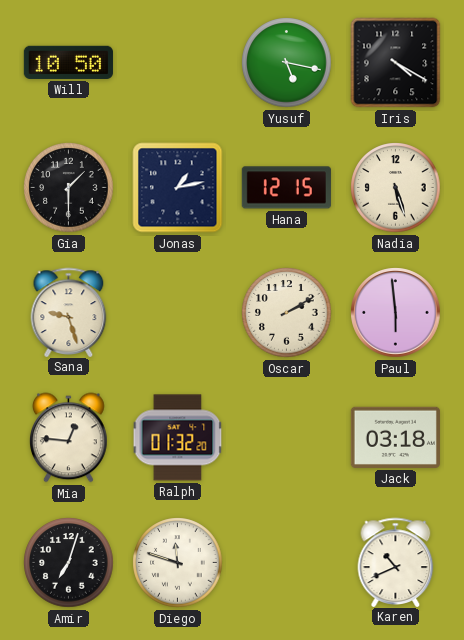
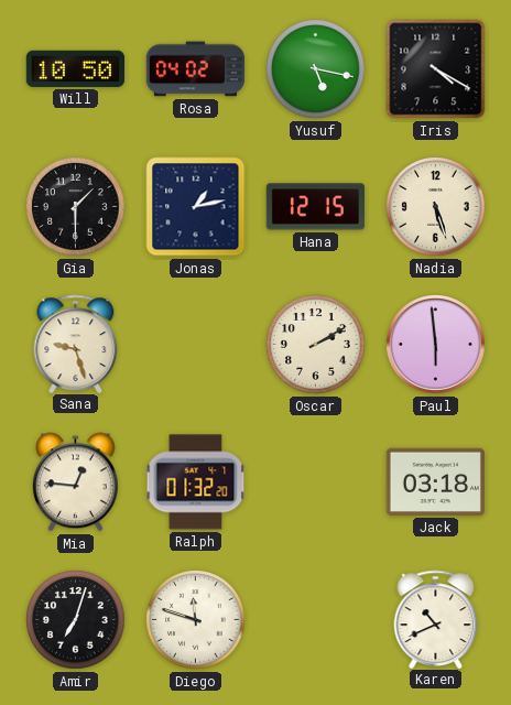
Rosa: none -> 04:02
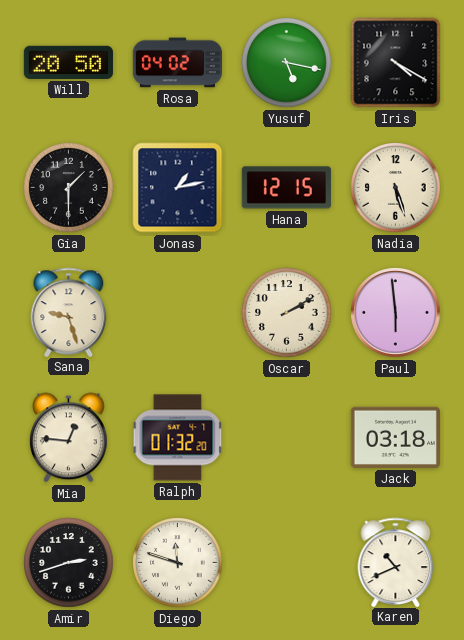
Will: 10:50 -> 20:50
Amir: 7:03 -> 2:42
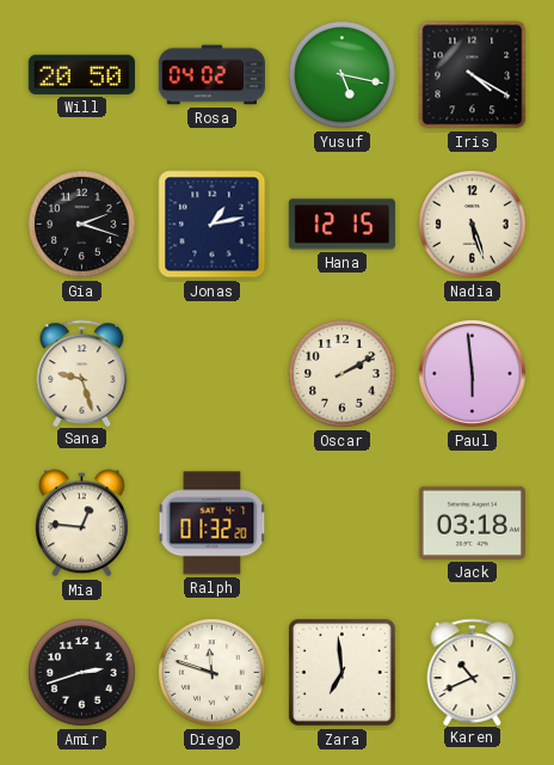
Gia: 1:30 -> 2:18
Zara: none -> 6:59
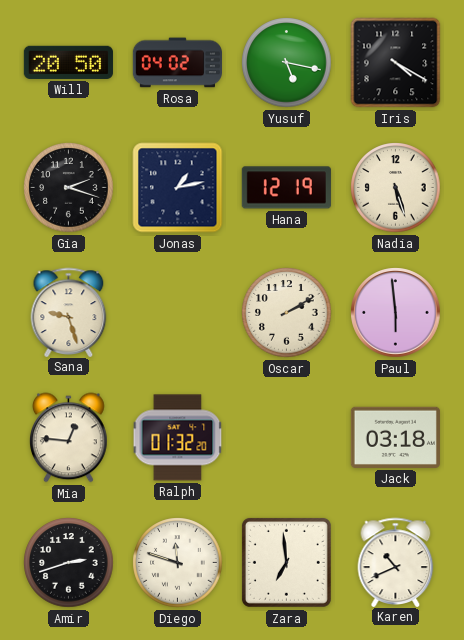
Hana: 12:15 -> 12:19
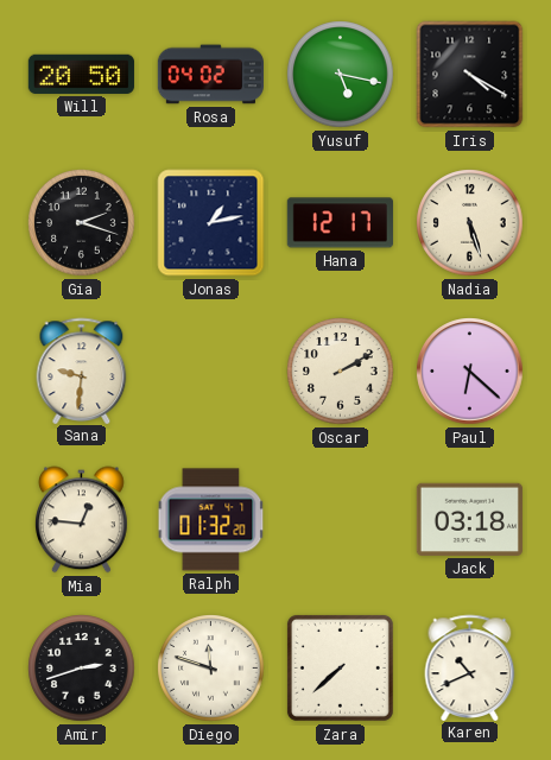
Hana: 12:19 -> 12:17
Sana: 9:27 -> 9:31
Paul: 5:59 -> 6:22
Zara: 6:59 -> 7:38
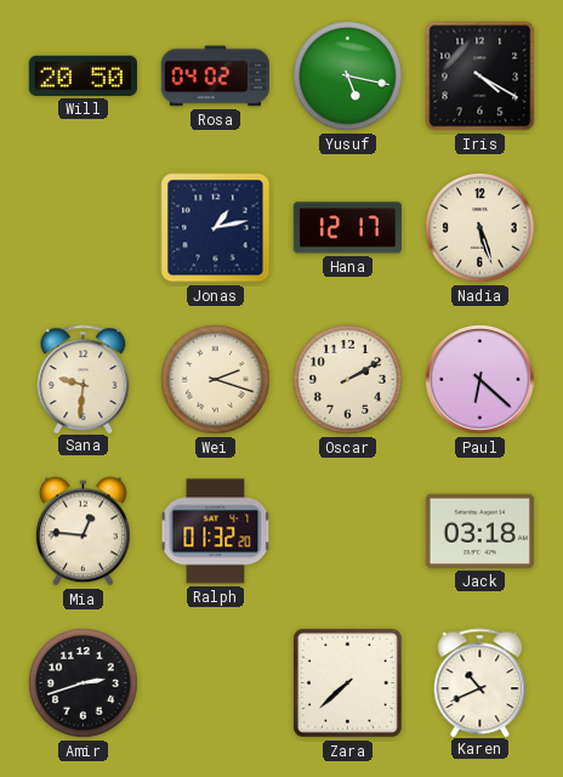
Gia: 2:18 -> none
Wei: none -> 2:18
Diego: 11:48 -> none
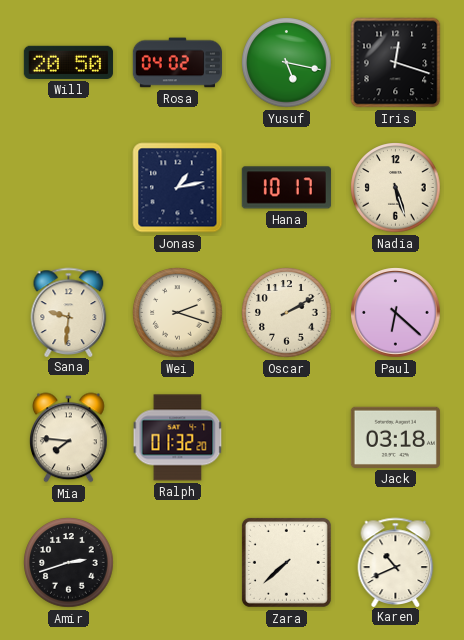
Iris: 4:20 -> 12:18
Hana: 12:17 -> 10:17
Mia: 12:46 -> 7:46
